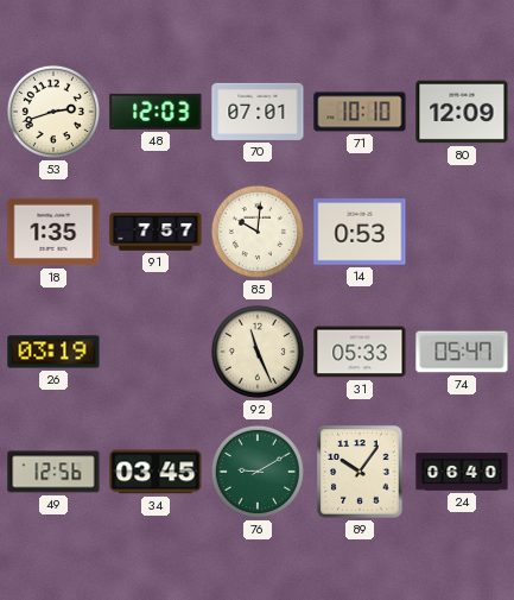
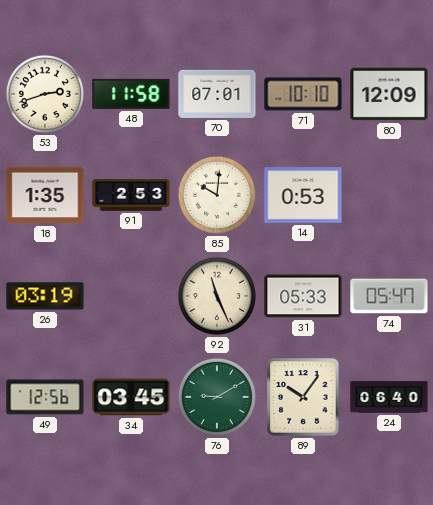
48: 12:03 -> 11:58
91: 7:57 -> 2:53
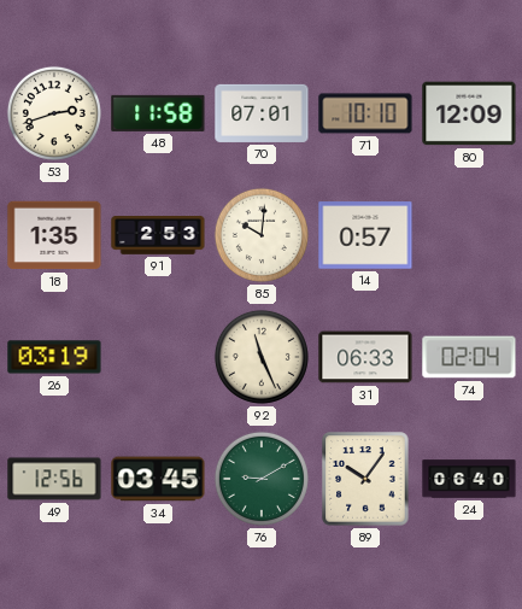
14: 0:53 -> 0:57
31: 05:33 -> 06:33
74: 05:47 -> 02:04
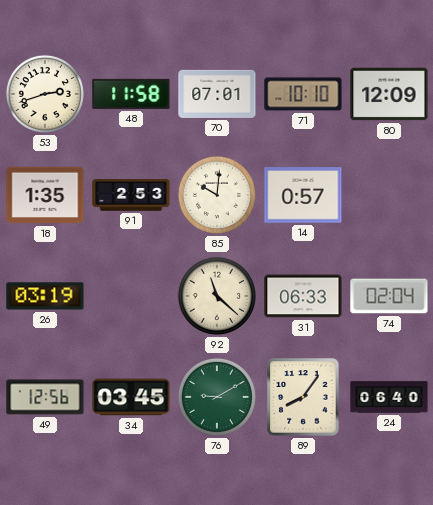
92: 11:26 -> 11:22
89: 10:06 -> 8:06
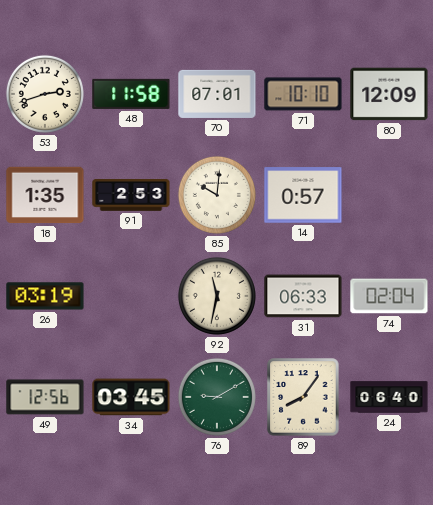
92: 11:22 -> 11:32
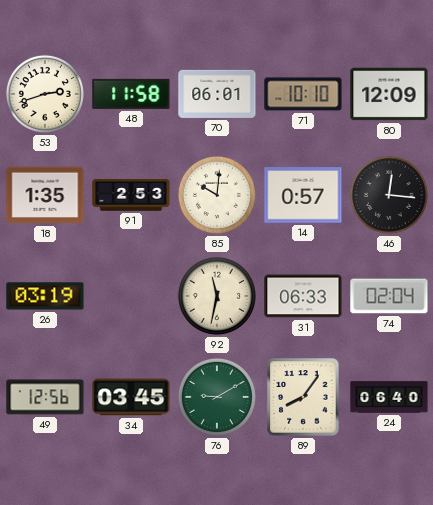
70: 07:01 -> 06:01
46: none -> 12:16
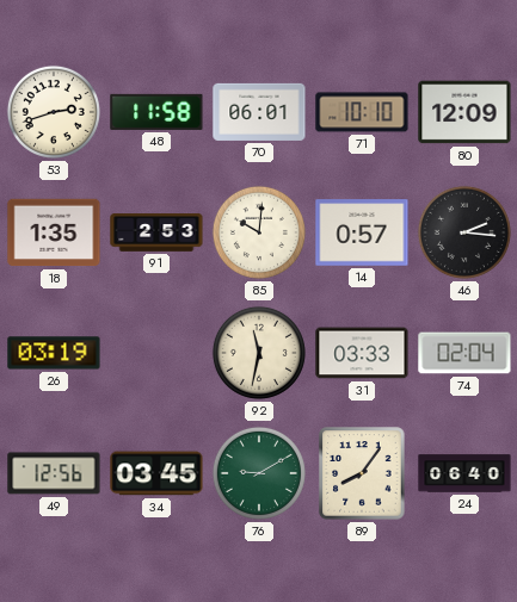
46: 12:16 -> 2:16
31: 06:33 -> 03:33
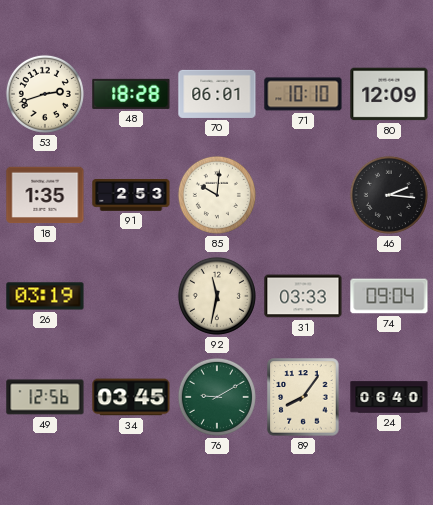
48: 11:58 -> 18:28
14: 0:57 -> none
74: 02:04 -> 09:04
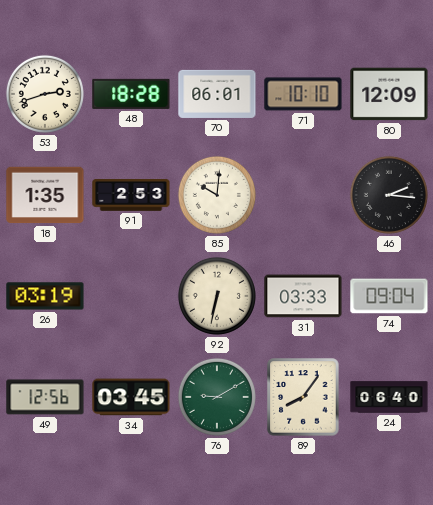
92: 11:32 -> 6:32
